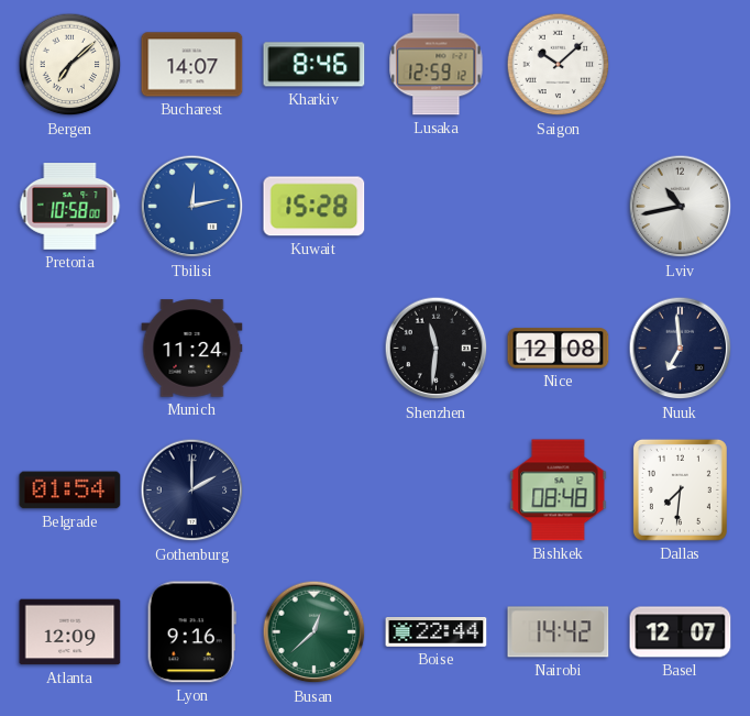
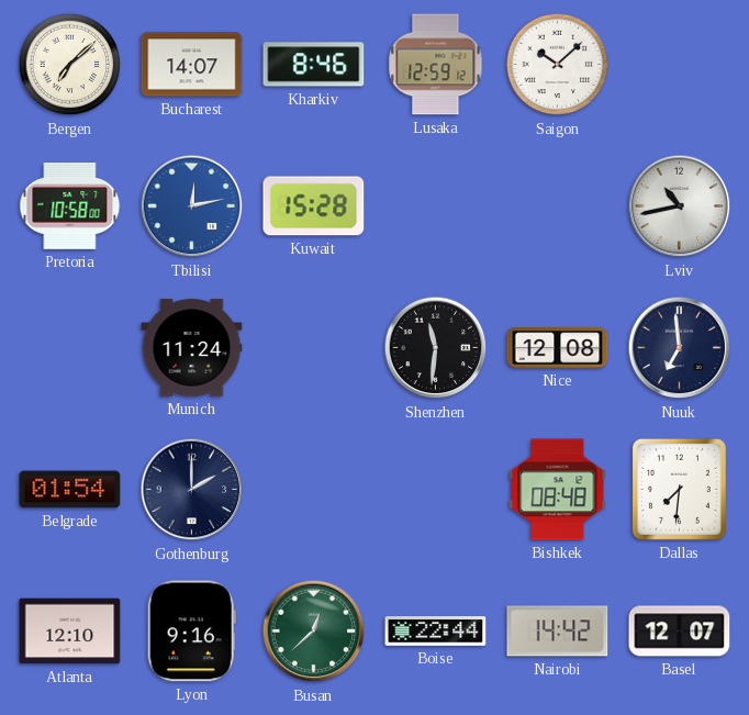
Atlanta: 12:09 -> 12:10
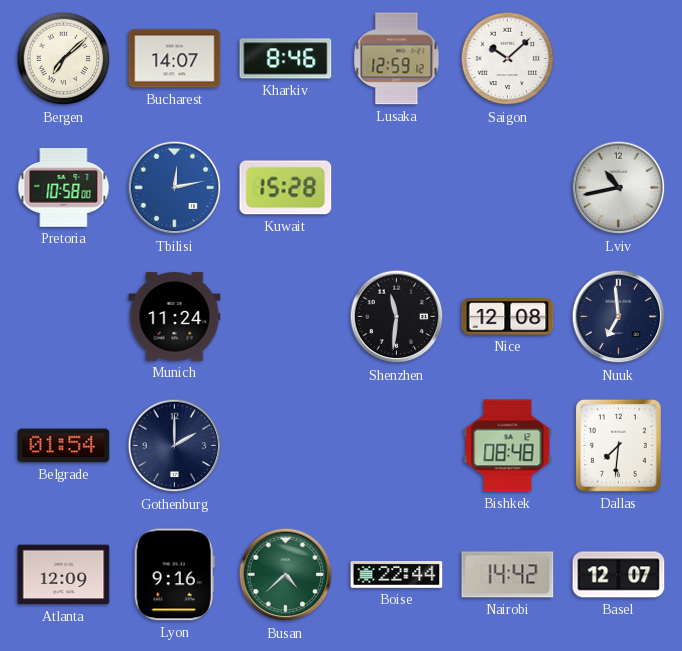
Atlanta: 12:10 -> 12:09
Busan: 12:38 -> 4:38
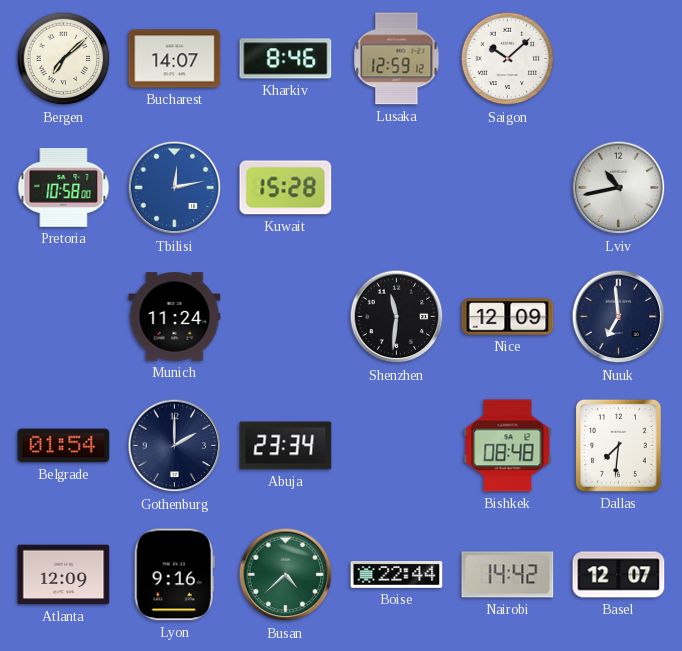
Nice: 12:08 -> 12:09
Abuja: none -> 23:34
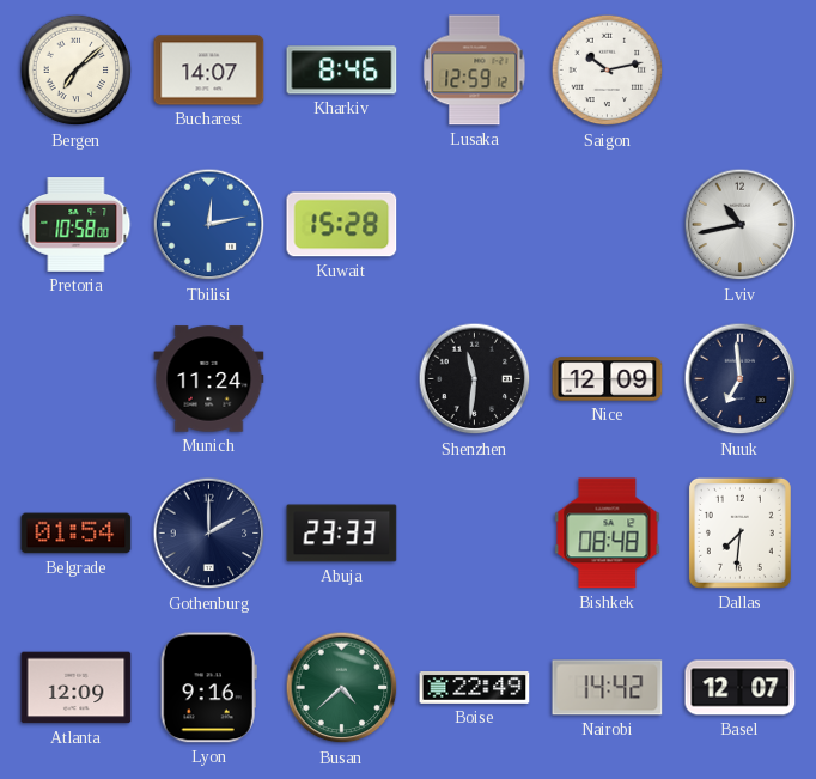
Saigon: 10:08 -> 10:13
Abuja: 23:34 -> 23:33
Boise: 22:44 -> 22:49
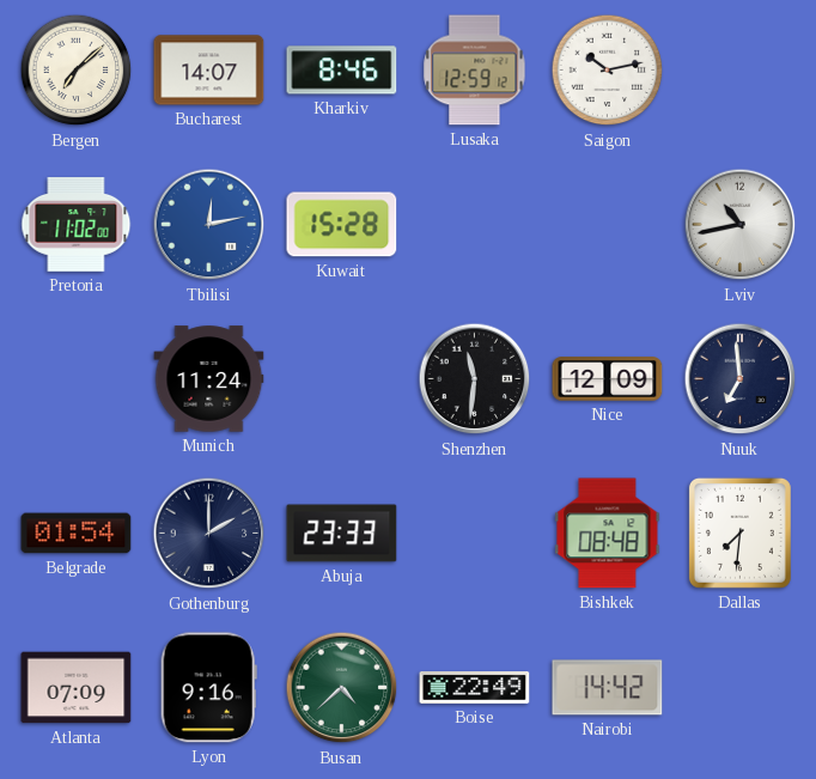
Pretoria: 10:58 -> 11:02
Atlanta: 12:09 -> 07:09
Basel: 12:07 -> none
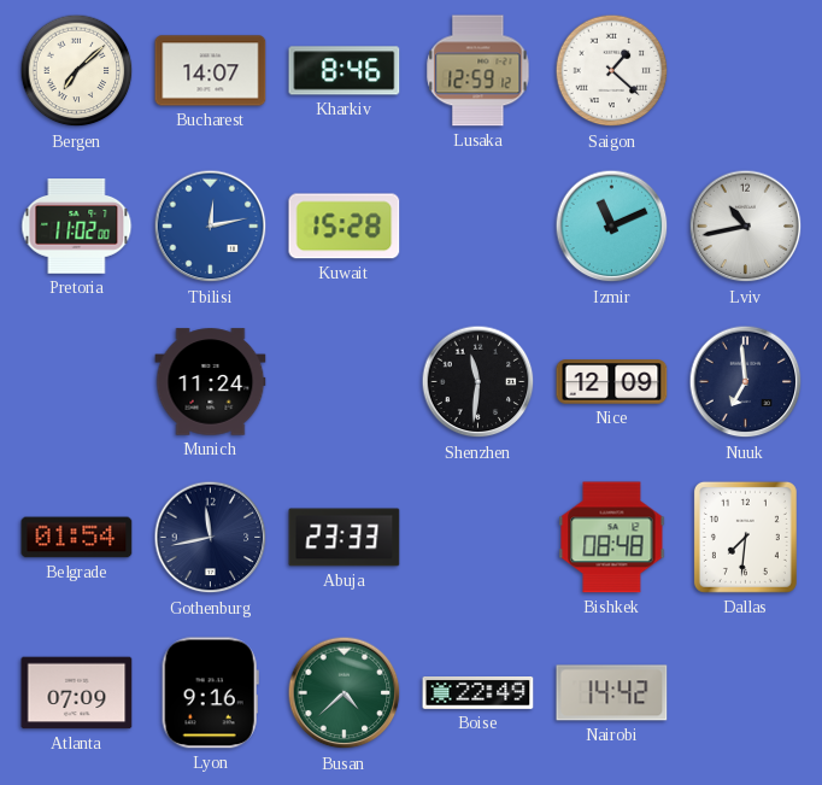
Saigon: 10:13 -> 1:22
Izmir: none -> 11:11
Gothenburg: 2:00 -> 11:43
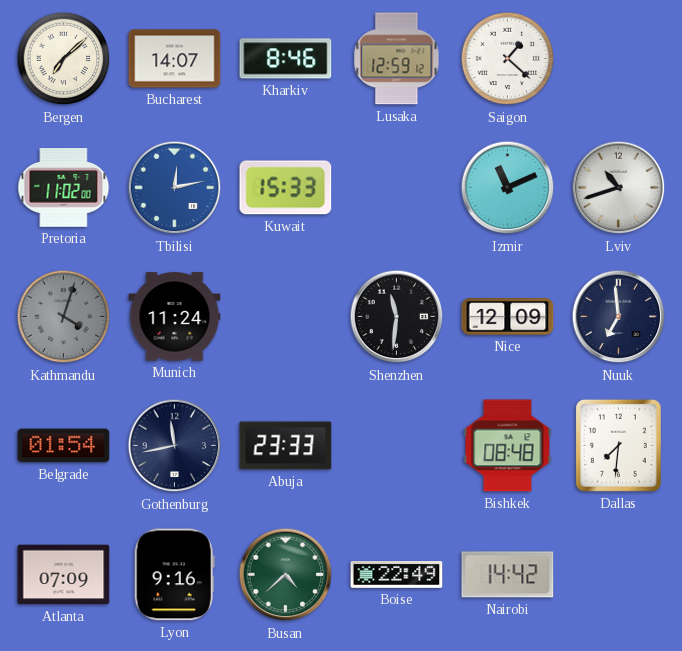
Kuwait: 15:28 -> 15:33
Lviv: 10:43 -> 10:42
Kathmandu: none -> 4:03
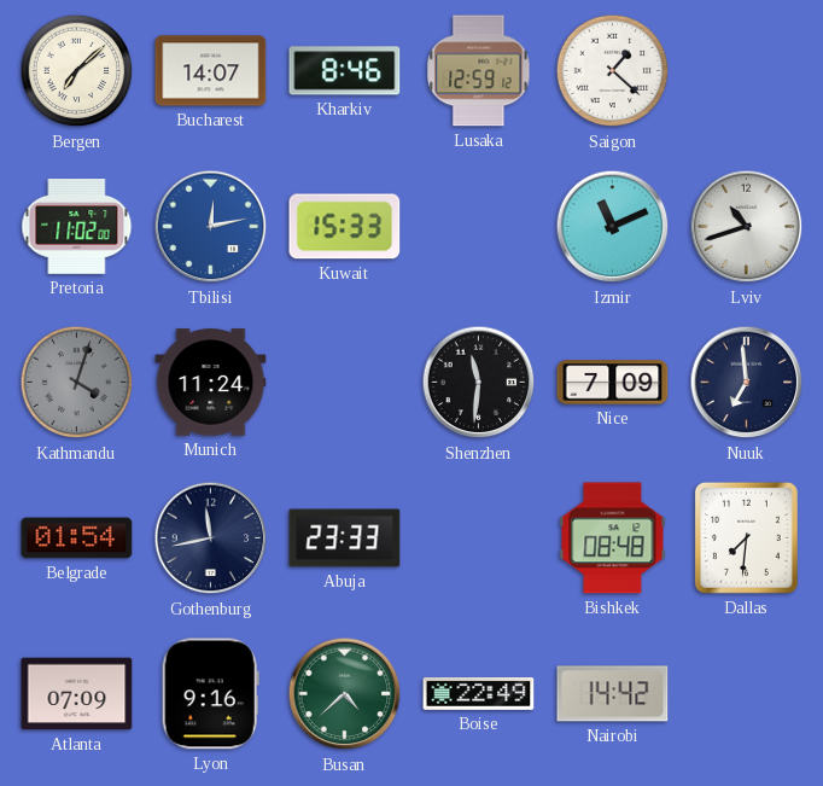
Nice: 12:09 -> 7:09
